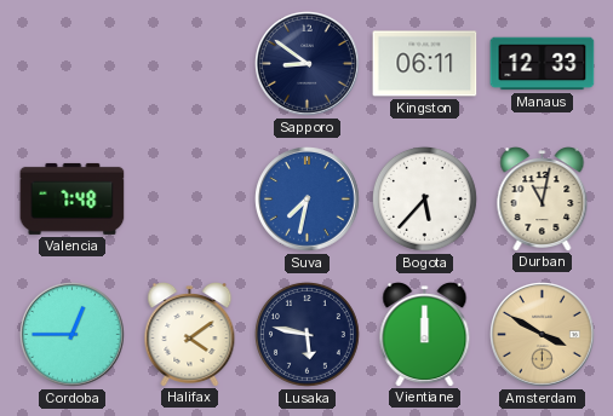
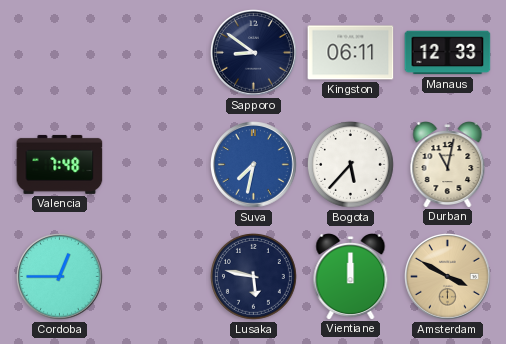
Halifax: 4:09 -> none
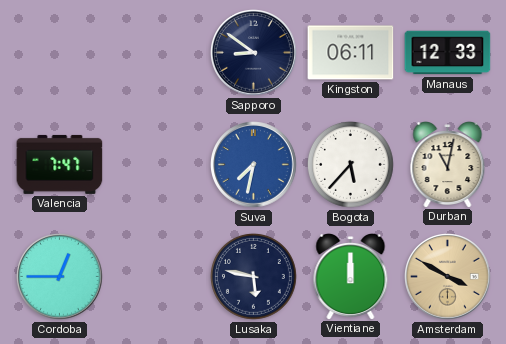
Valencia: 7:48 -> 7:47
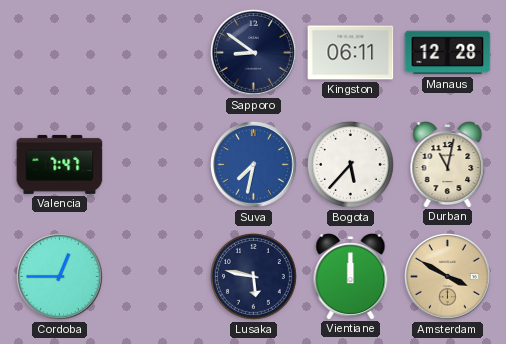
Manaus: 12:33 -> 12:28
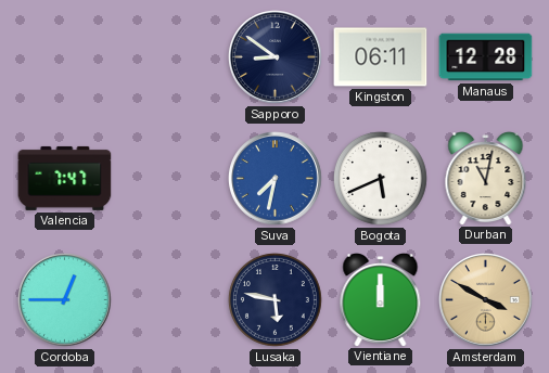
Bogota: 5:37 -> 5:41
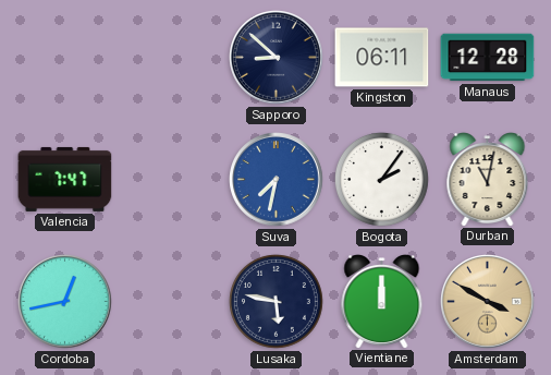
Sapporo: 8:51 -> 8:52
Bogota: 5:41 -> 2:06
Cordoba: 12:45 -> 12:43
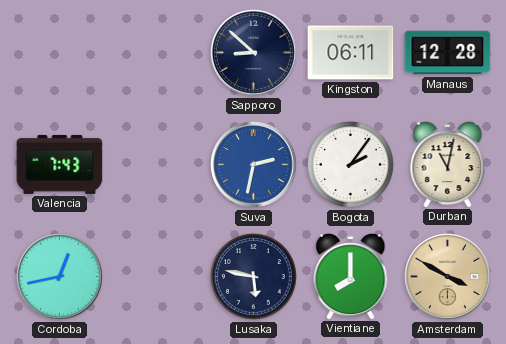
Valencia: 7:47 -> 7:43
Suva: 7:32 -> 2:32
Vientiane: 12:00 -> 8:00
